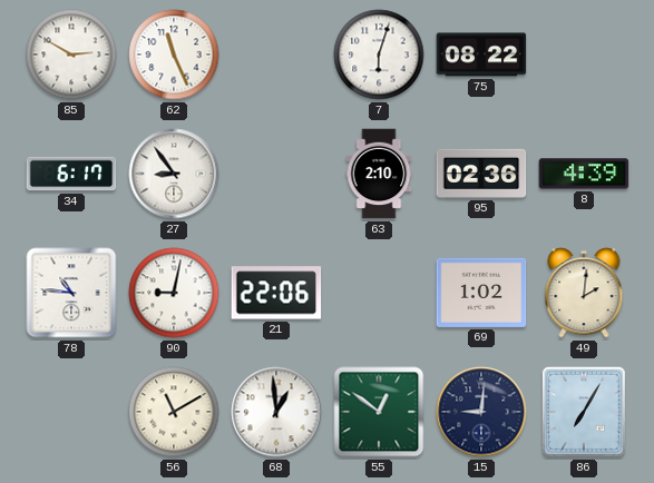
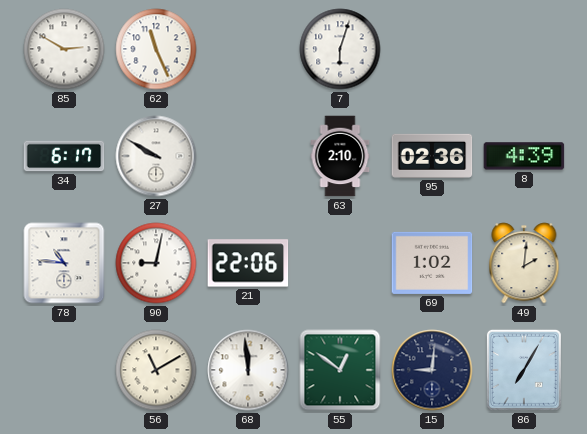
75: 08:22 -> none
27: 8:54 -> 9:50
68: 12:59 -> 11:59
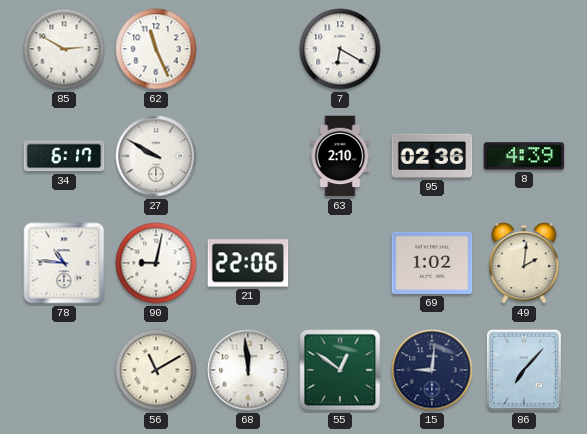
7: 6:03 -> 6:20
86: 7:05 -> 7:07
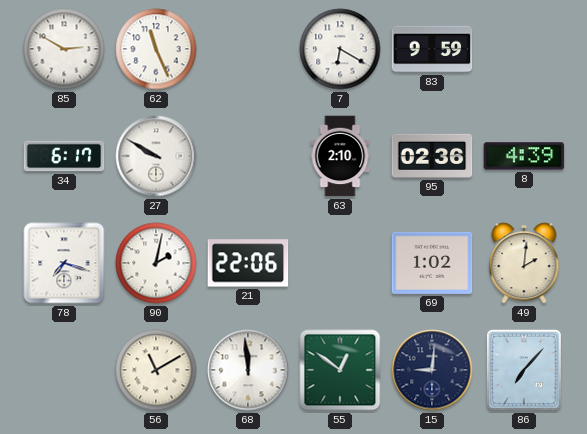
83: none -> 9:59
78: 10:46 -> 7:18
90: 9:02 -> 2:02
